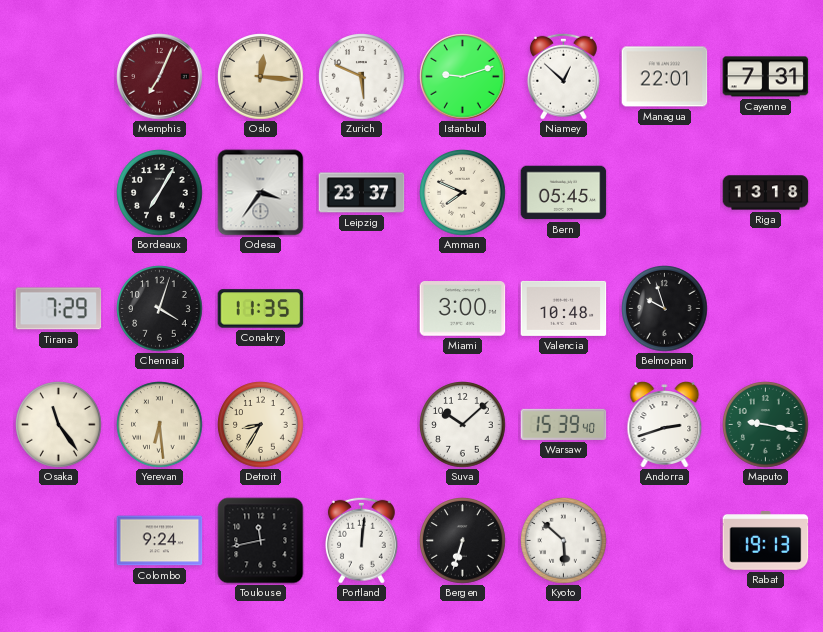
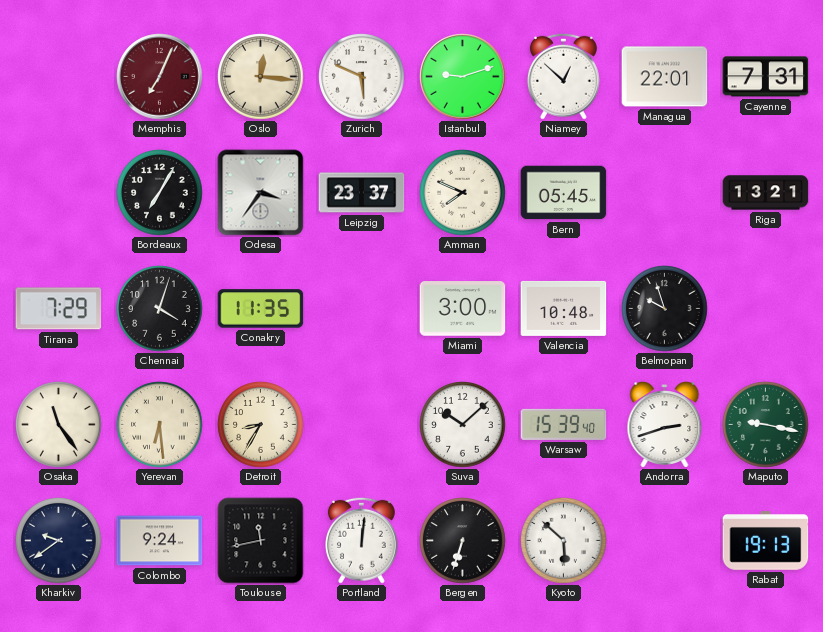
Riga: 13:18 -> 13:21
Kharkiv: none -> 9:39
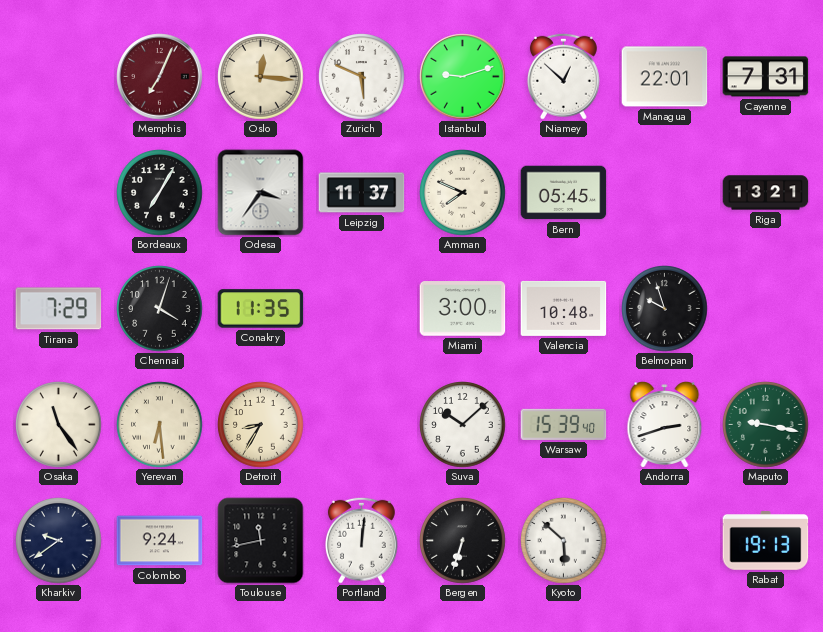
Leipzig: 23:37 -> 11:37
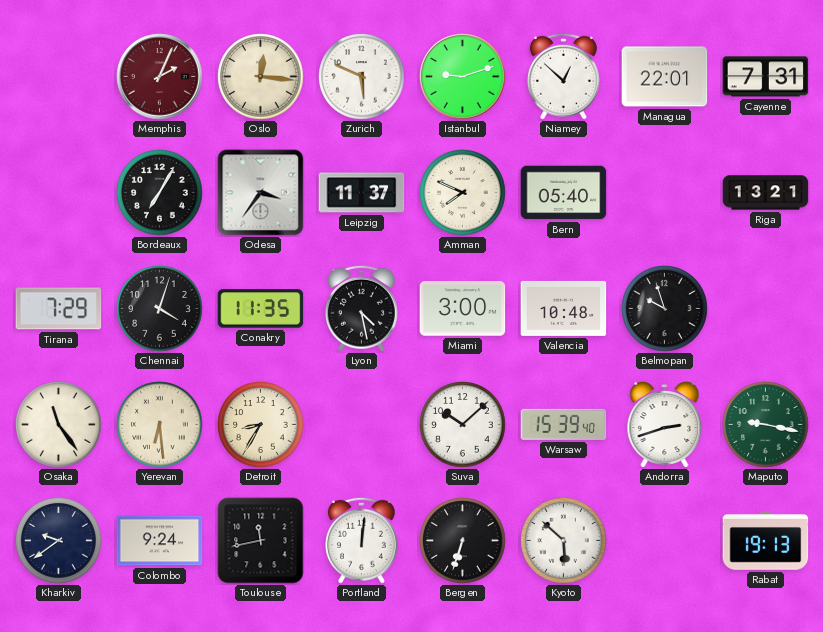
Memphis: 7:04 -> 2:04
Bern: 05:45 -> 05:40
Lyon: none -> 4:28
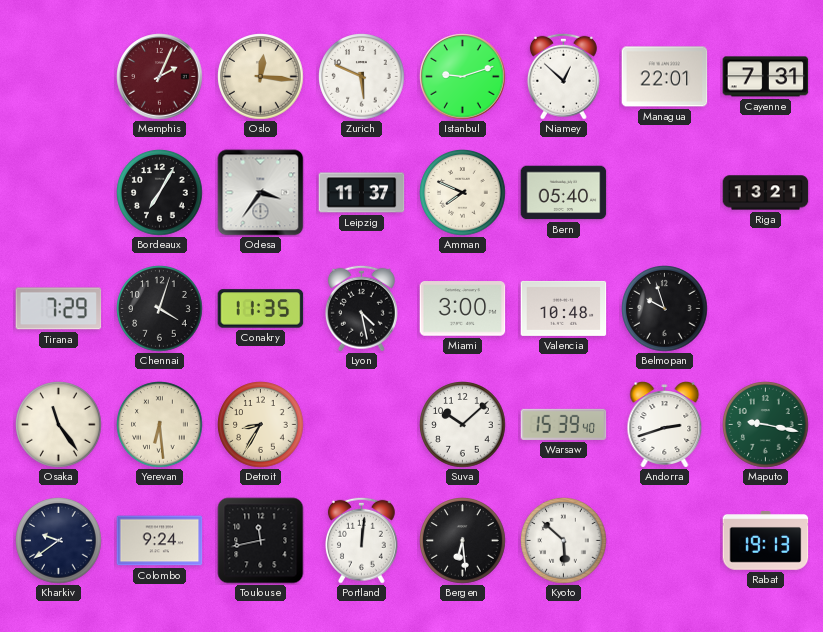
Bergen: 6:33 -> 6:29
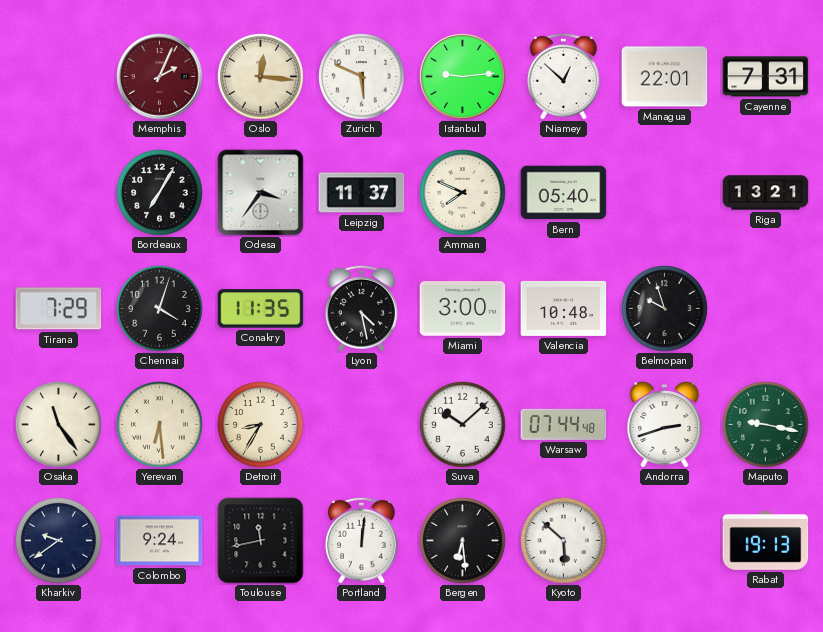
Istanbul: 9:12 -> 9:14
Warsaw: 15:39 -> 07:44
